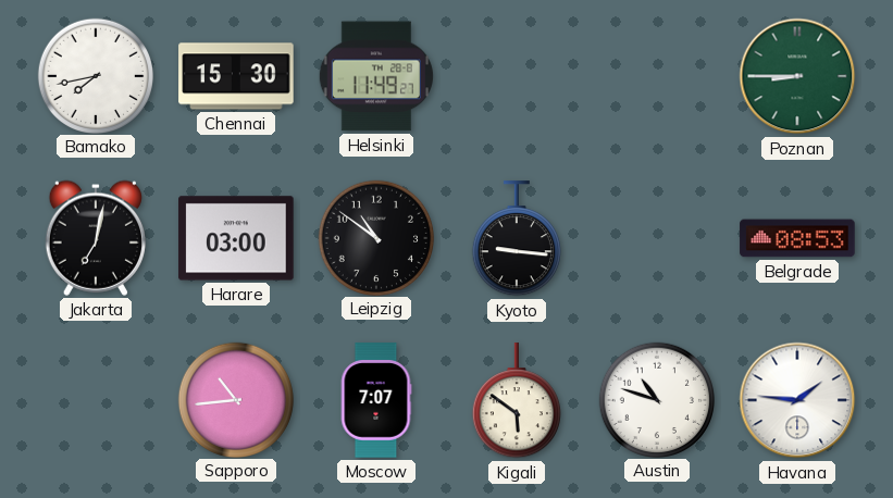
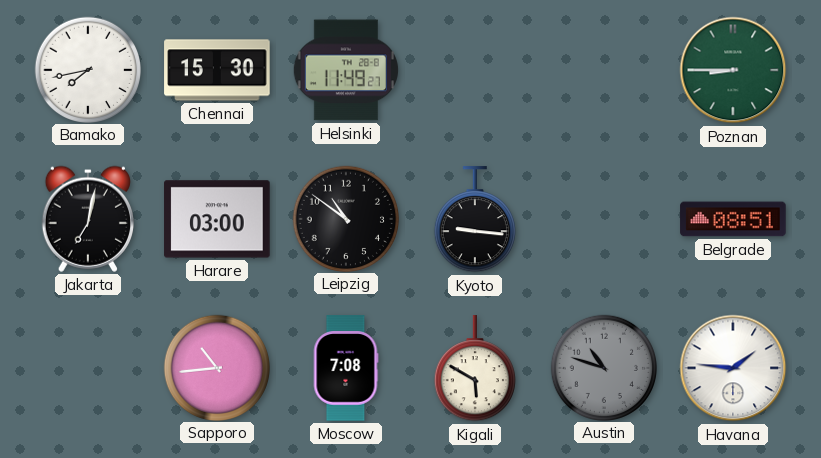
Belgrade: 08:53 -> 08:51
Moscow: 7:07 -> 7:08
Kigali: 5:51 -> 5:50
Austin dial: white -> grey
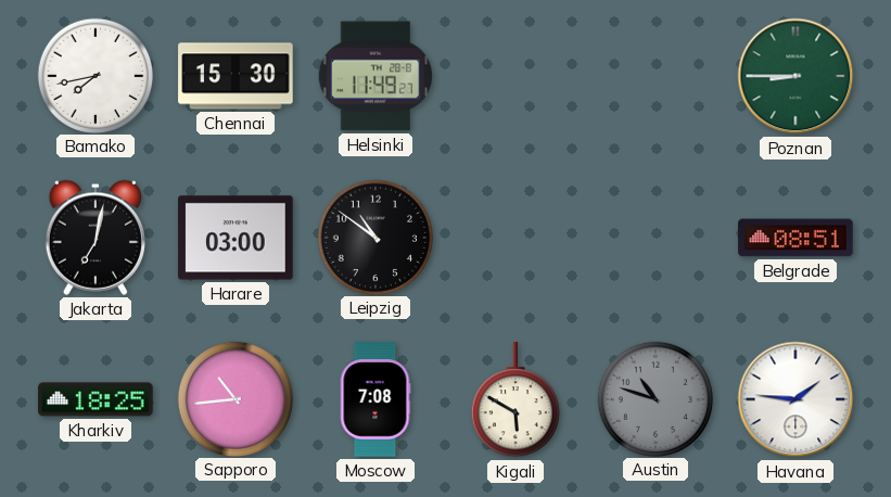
Kyoto: 9:16 -> none
Kharkiv: none -> 18:25
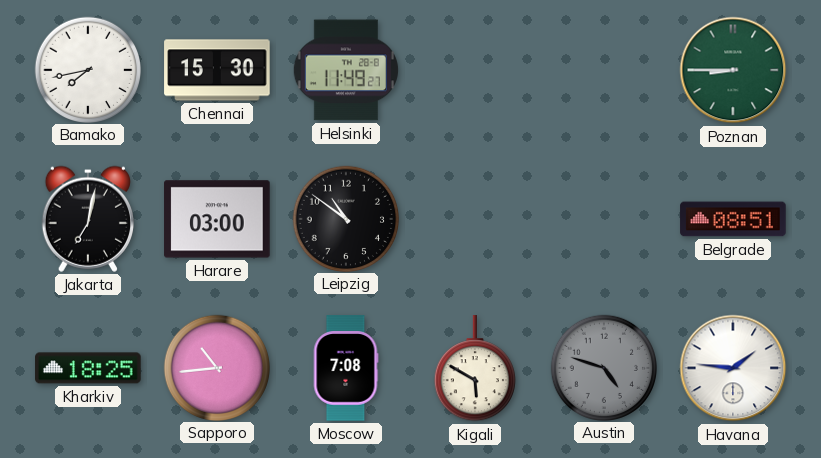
Austin: 10:48 -> 4:48
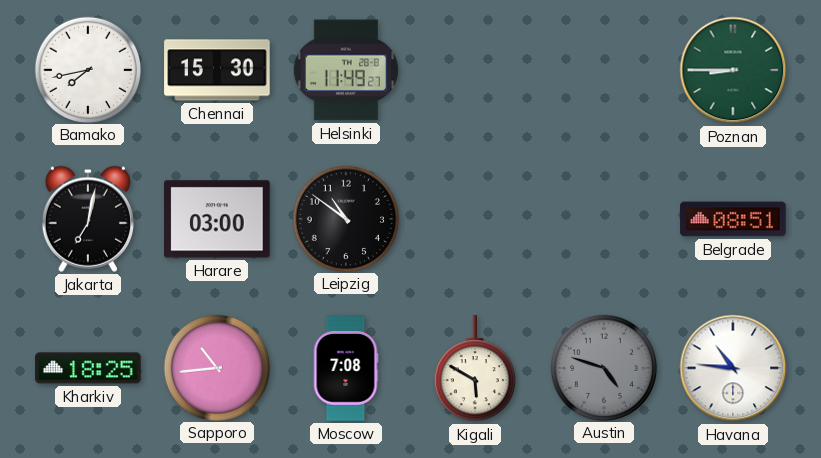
Havana: 1:46 -> 10:46
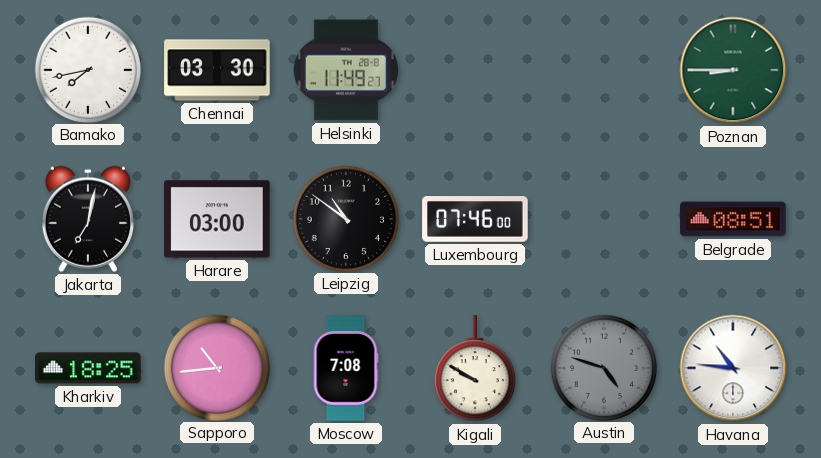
Chennai: 15:30 -> 03:30
Luxembourg: none -> 07:46
Kigali: 5:50 -> 9:50
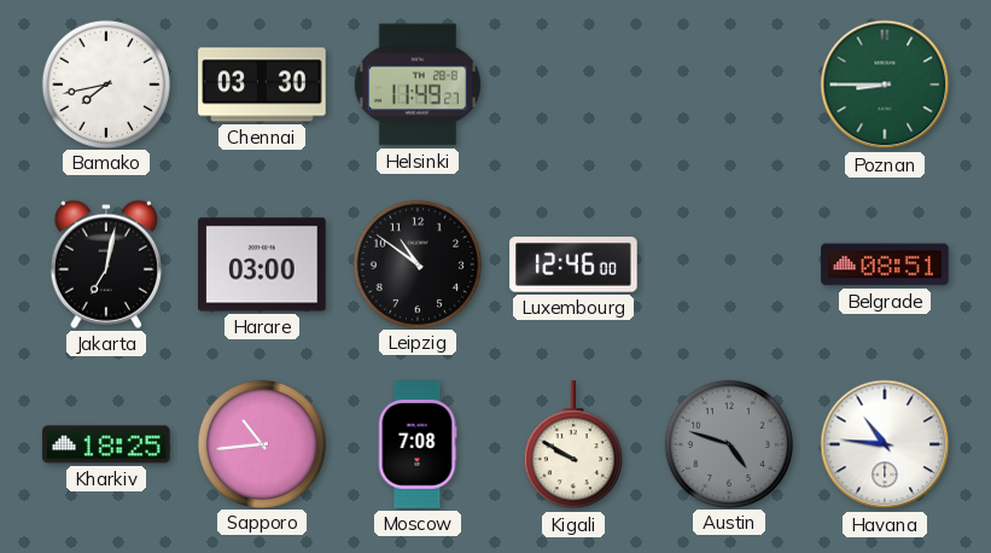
Luxembourg: 07:46 -> 12:46
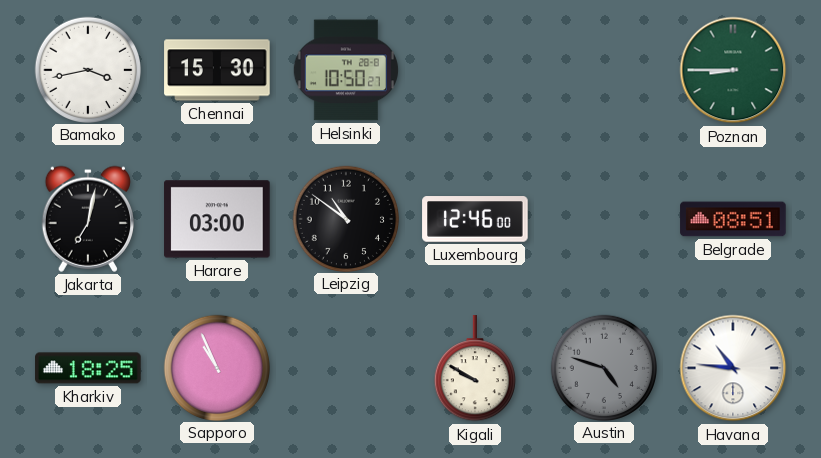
Bamako: 7:43 -> 3:43
Chennai: 03:30 -> 15:30
Helsinki: 11:49 -> 10:50
Sapporo: 10:44 -> 10:56
Moscow: 7:08 -> none
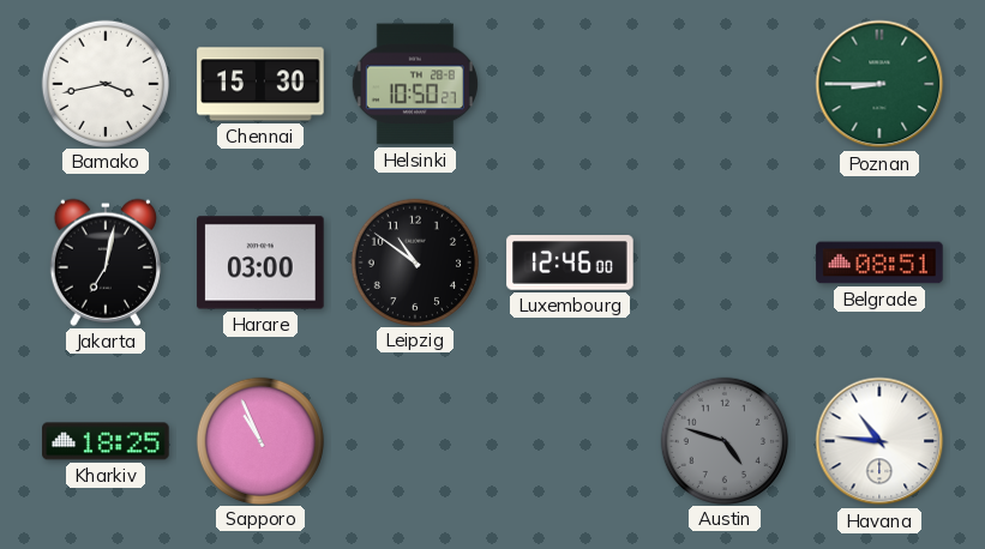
Kigali: 9:50 -> none
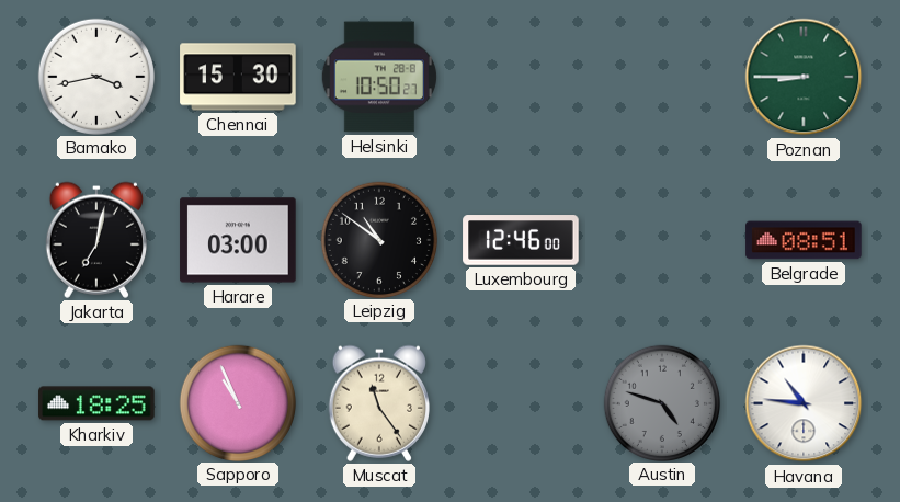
Muscat: none -> 11:24
